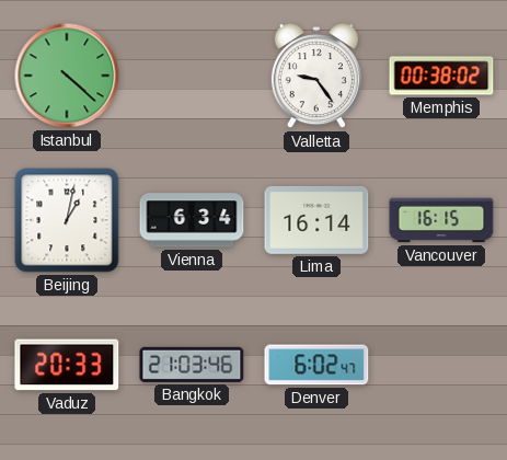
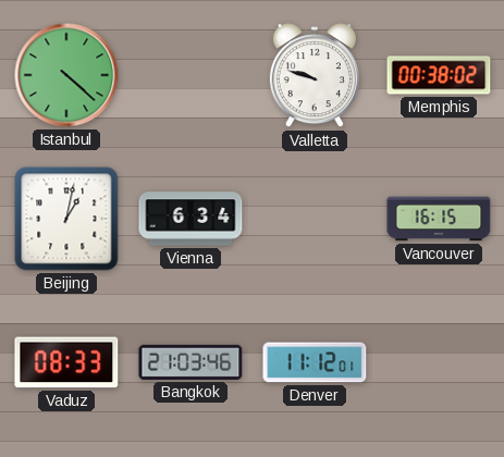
Valletta: 9:24 -> 9:48
Lima: 16:14 -> none
Vaduz: 20:33 -> 08:33
Denver: 6:02 -> 11:12
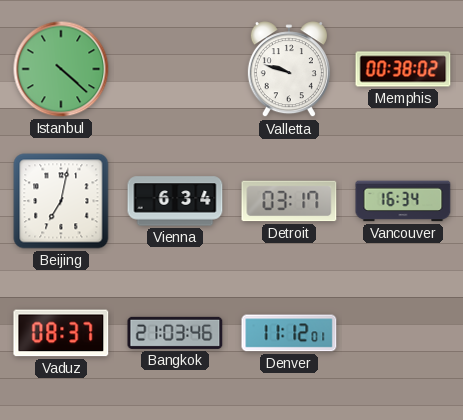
Beijing: 1:02 -> 7:02
Detroit: none -> 03:17
Vancouver: 16:15 -> 16:34
Vaduz: 08:33 -> 08:37
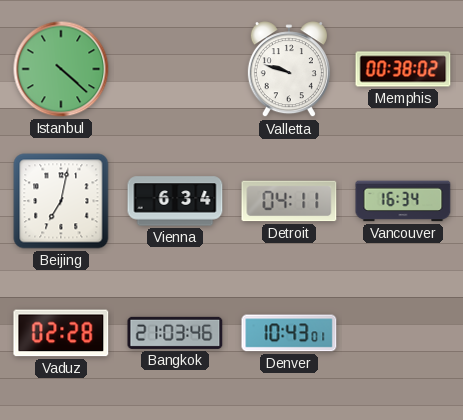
Detroit: 03:17 -> 04:11
Vaduz: 08:37 -> 02:28
Denver: 11:12 -> 10:43
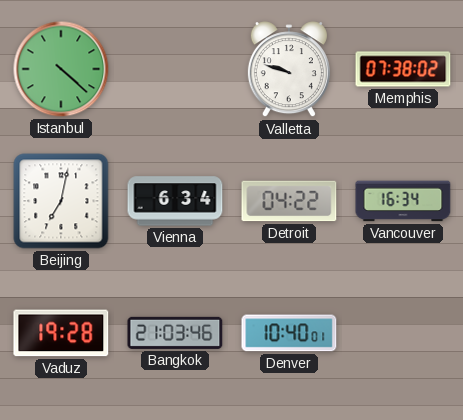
Memphis: 00:38 -> 07:38
Detroit: 04:11 -> 04:22
Vaduz: 02:28 -> 19:28
Denver: 10:43 -> 10:40
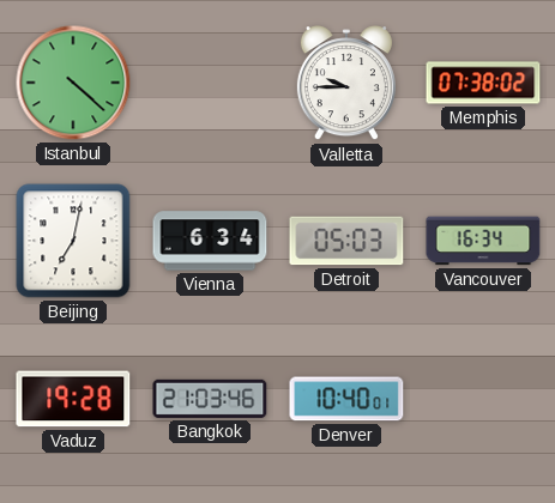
Valletta: 9:48 -> 9:45
Detroit: 04:22 -> 05:03
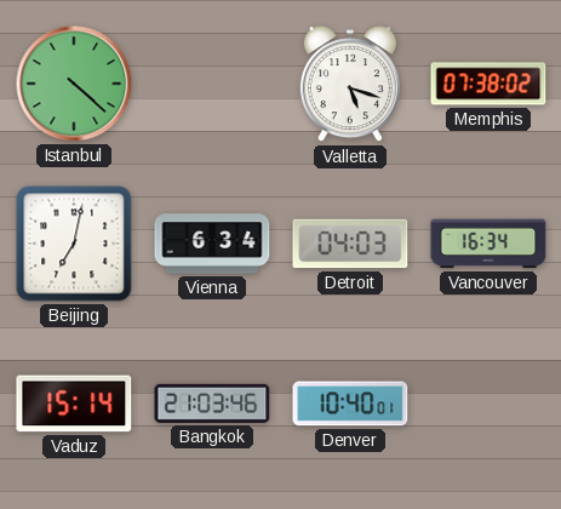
Valletta: 9:45 -> 5:18
Detroit: 05:03 -> 04:03
Vaduz: 19:28 -> 15:14
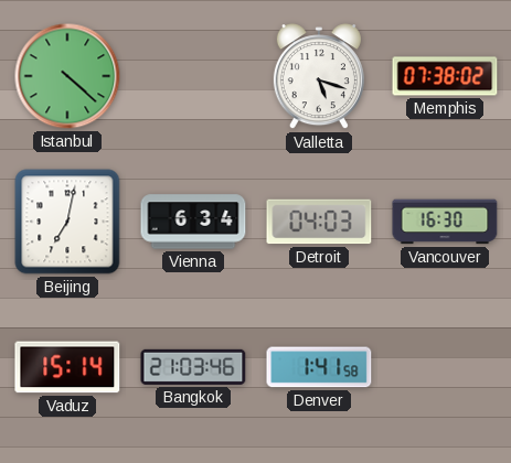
Vancouver: 16:34 -> 16:30
Denver: 10:40 -> 1:41
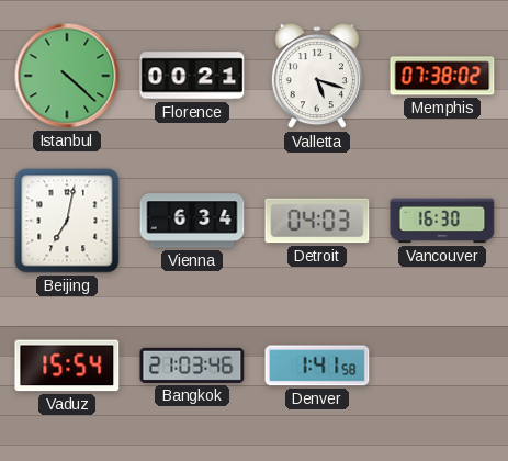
Florence: none -> 00:21
Vaduz: 15:14 -> 15:54
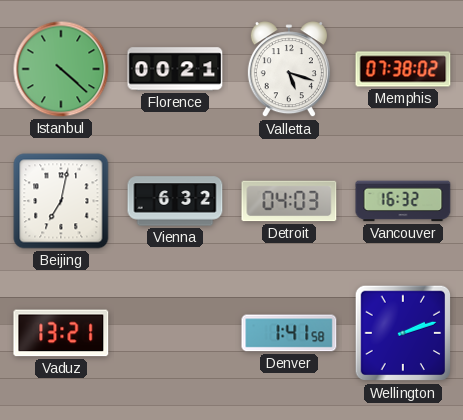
Vienna: 6:34 -> 6:32
Vancouver: 16:30 -> 16:32
Vaduz: 15:54 -> 13:21
Bangkok: 21:03 -> none
Wellington: none -> 2:12
